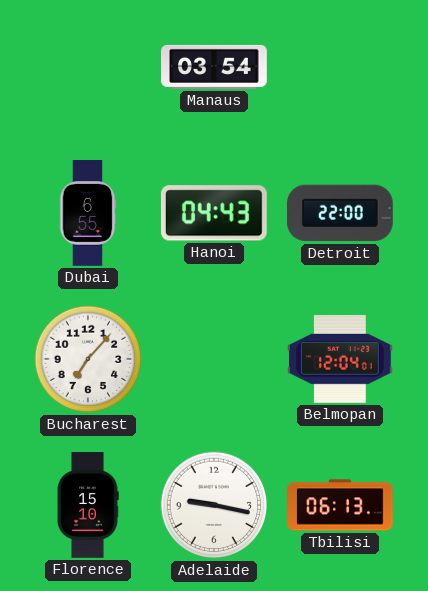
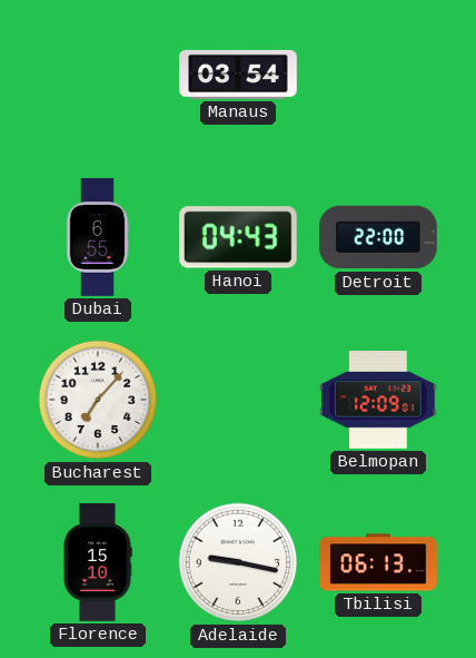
Belmopan: 12:04 -> 12:09
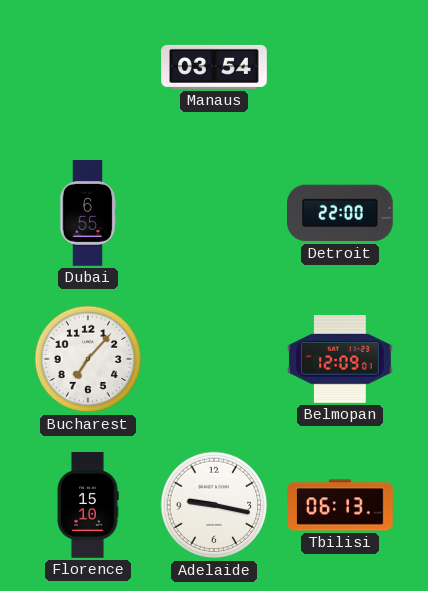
Hanoi: 04:43 -> none
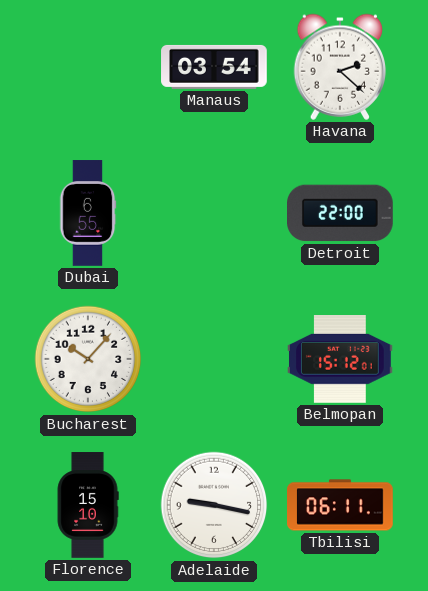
Havana: none -> 2:22
Bucharest: 7:07 -> 10:07
Belmopan: 12:09 -> 15:12
Tbilisi: 06:13 -> 06:11
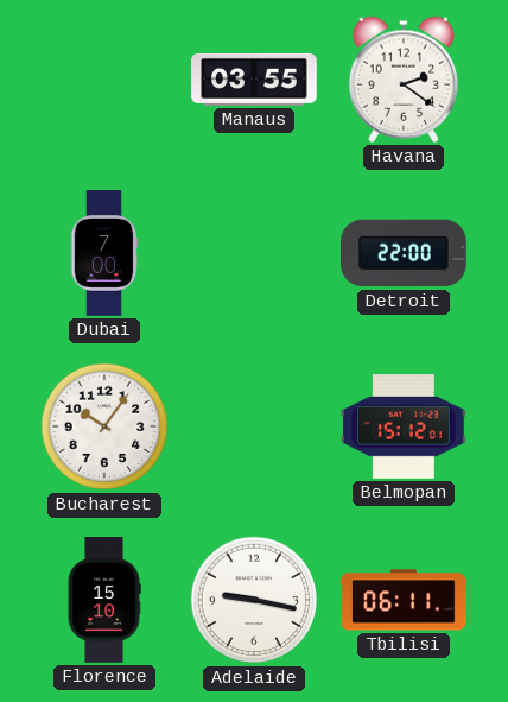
Manaus: 03:54 -> 03:55
Havana: 2:22 -> 2:21
Dubai: 6:55 -> 7:00
Bucharest: 10:07 -> 10:06
